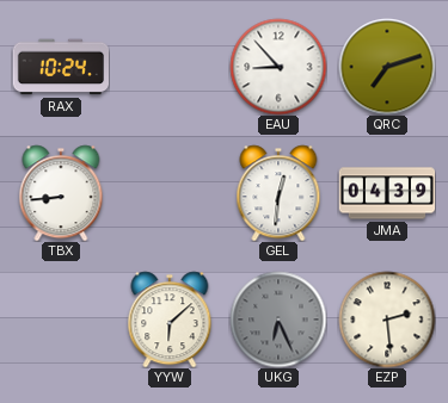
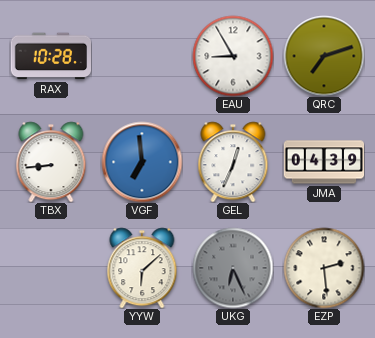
RAX: 10:24 -> 10:28
EAU: 8:53 -> 8:55
VGF: none -> 6:59
GEL: 12:31 -> 12:34
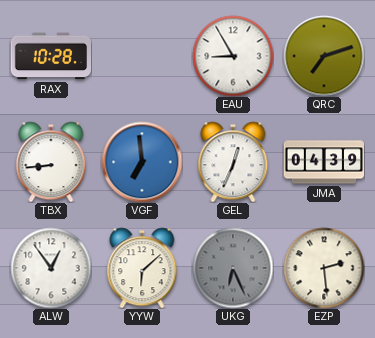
ALW: none -> 12:54
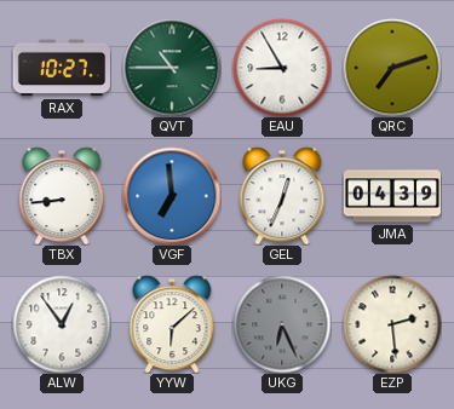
RAX: 10:28 -> 10:27
QVT: none -> 10:45
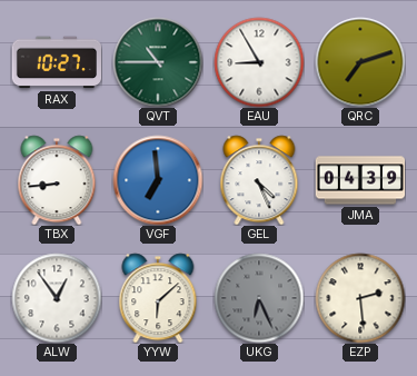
GEL: 12:34 -> 4:26
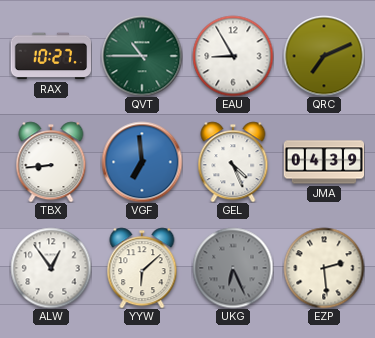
QRC: 7:12 -> 7:11
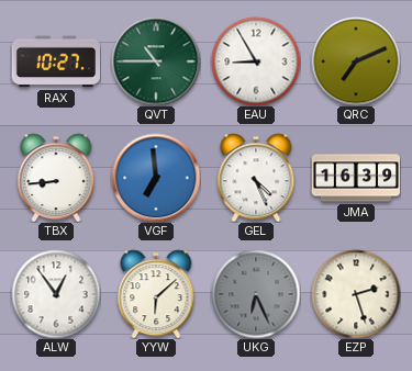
JMA: 04:39 -> 16:39
EZP: 2:29 -> 2:27
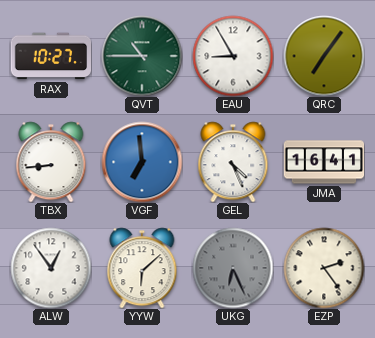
QRC: 7:11 -> 7:06
JMA: 16:39 -> 16:41
EZP: 2:27 -> 2:24
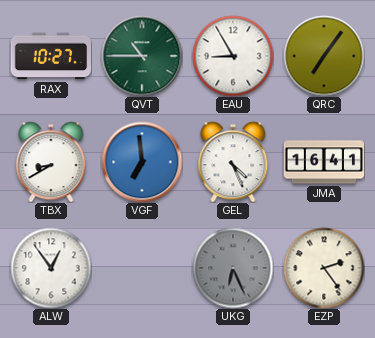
TBX: 8:44 -> 8:40
YYW: 6:08 -> none
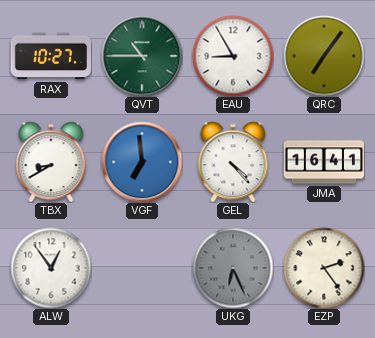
GEL: 4:26 -> 4:23
